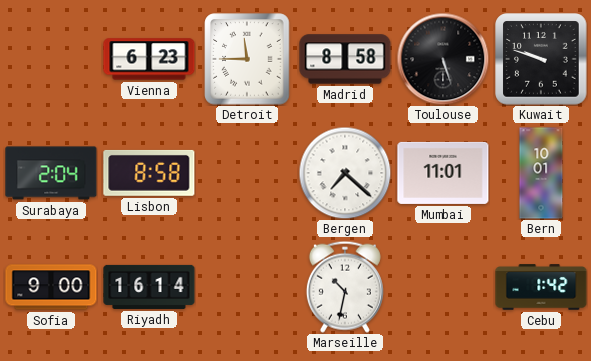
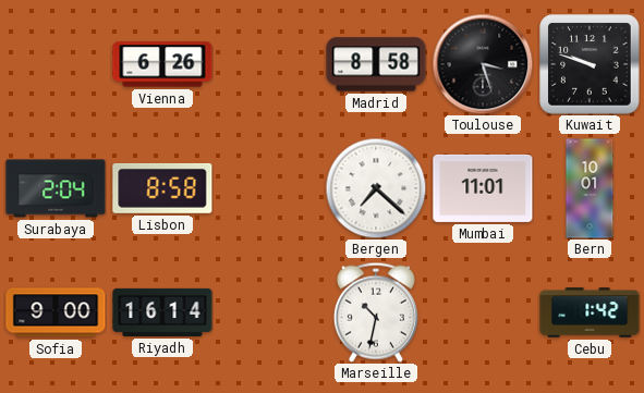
Vienna: 6:23 -> 6:26
Detroit: 11:45 -> none
Toulouse: 5:27 -> 3:27
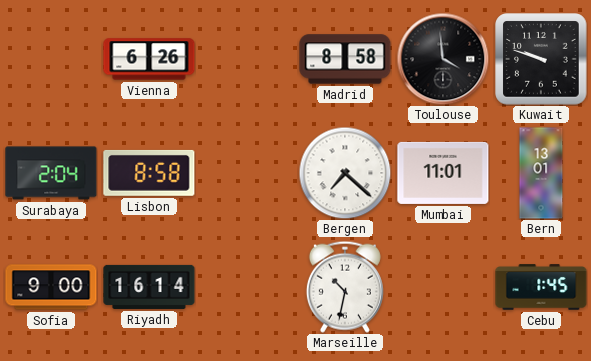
Toulouse: 3:27 -> 3:59
Bern: 10:01 -> 13:01
Cebu: 1:42 -> 1:45
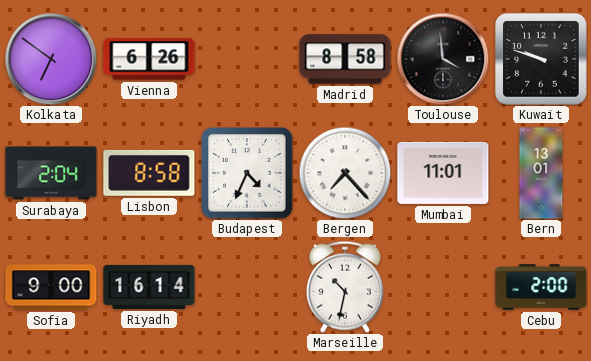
Kolkata: none -> 6:51
Budapest: none -> 4:34
Bergen: 7:22 -> 7:23
Cebu: 1:45 -> 2:00
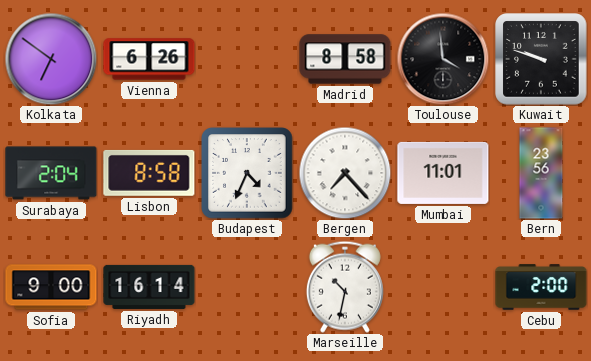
Bern: 13:01 -> 23:56
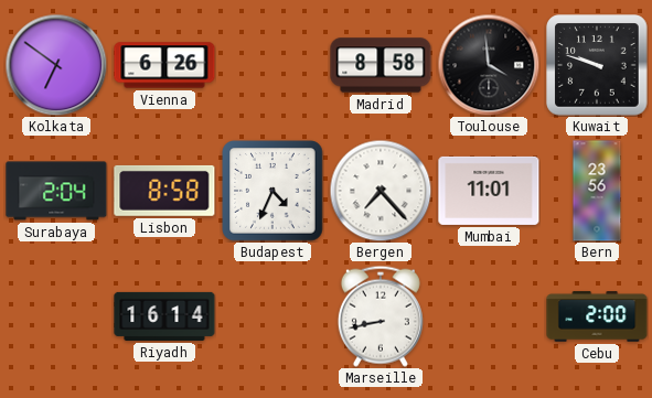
Sofia: 9:00 -> none
Marseille: 10:32 -> 8:43
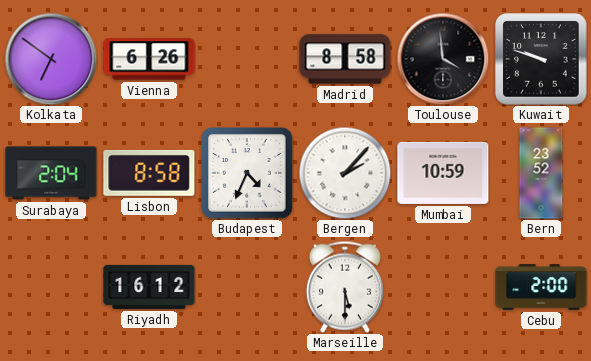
Bergen: 7:23 -> 2:07
Mumbai: 11:01 -> 10:59
Bern: 23:56 -> 23:52
Riyadh: 16:14 -> 16:12
Marseille: 8:43 -> 5:30
